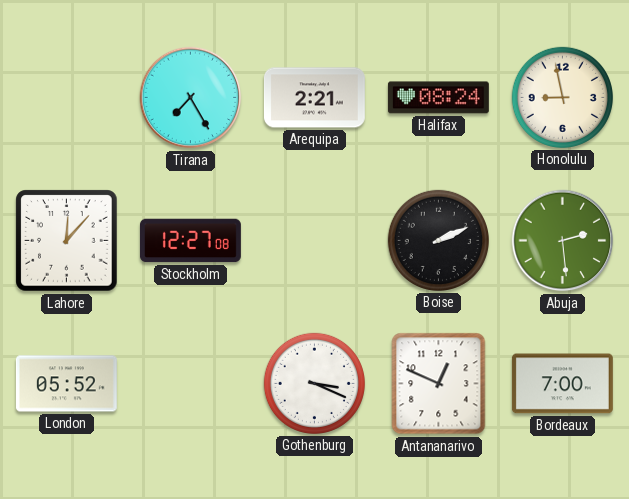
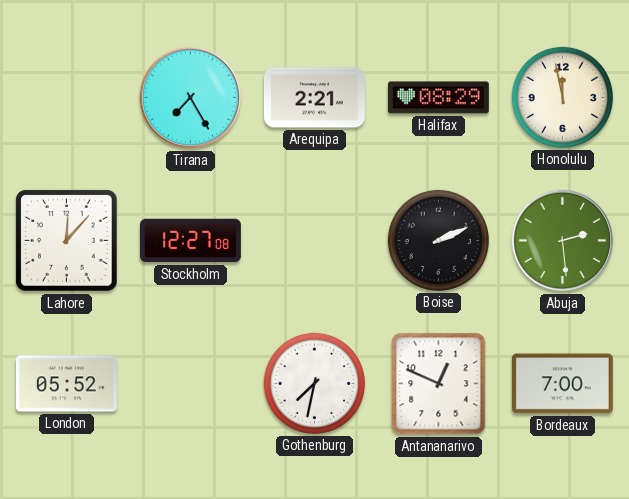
Halifax: 08:24 -> 08:29
Honolulu: 8:58 -> 11:58
Gothenburg: 3:19 -> 7:32
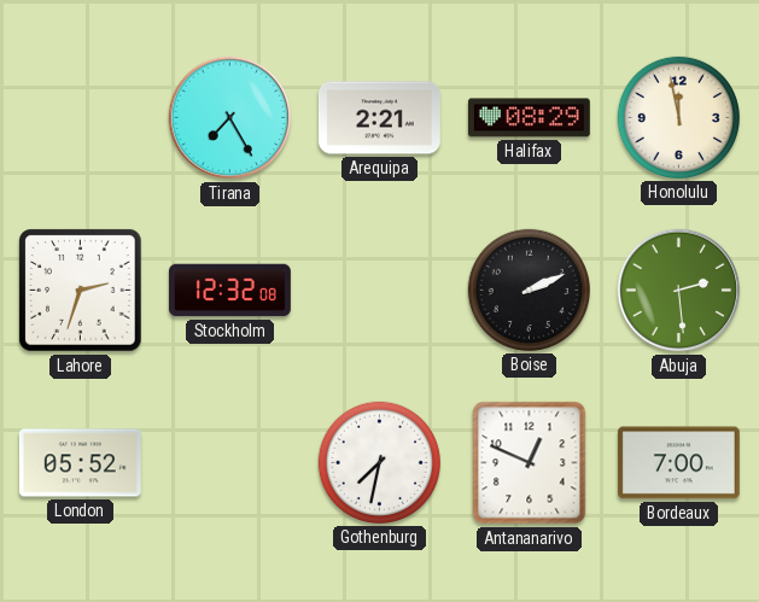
Lahore: 12:07 -> 2:33
Stockholm: 12:27 -> 12:32
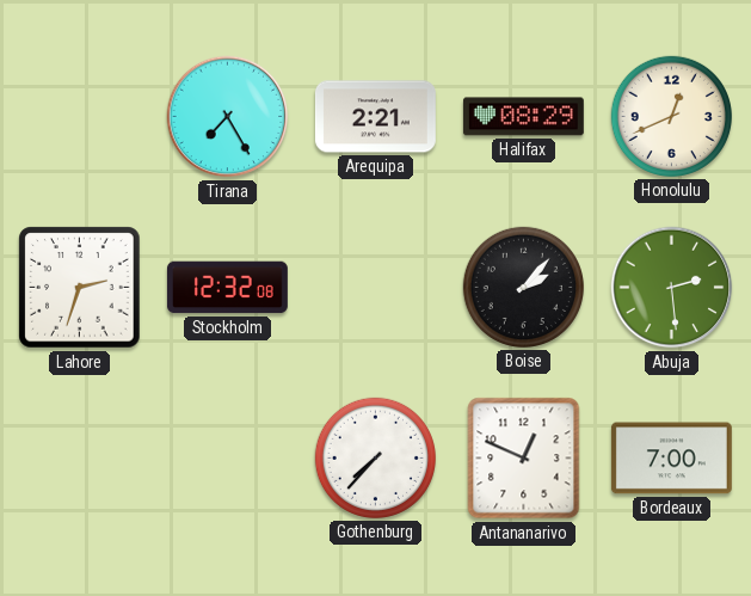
Honolulu: 11:58 -> 12:41
Boise: 2:11 -> 2:07
London: 05:52 -> none
Gothenburg: 7:32 -> 7:37
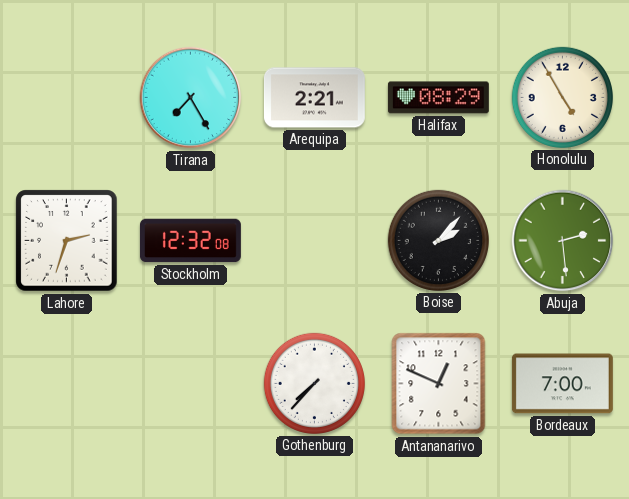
Honolulu: 12:41 -> 4:55
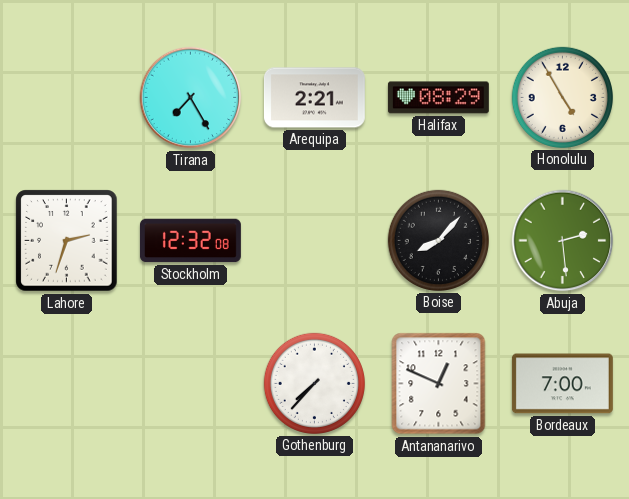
Boise: 2:07 -> 8:07
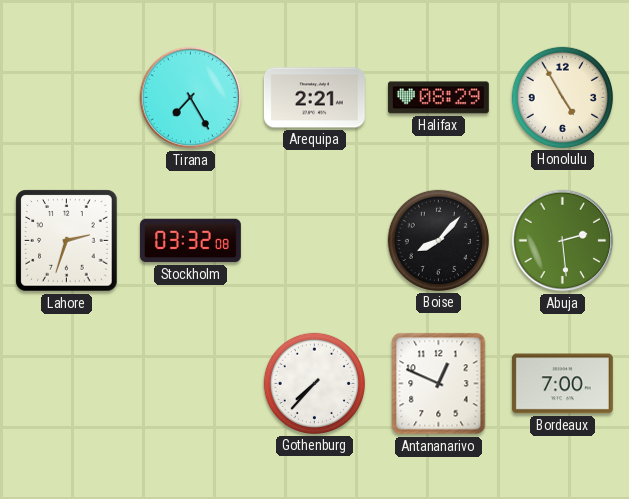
Stockholm: 12:32 -> 03:32
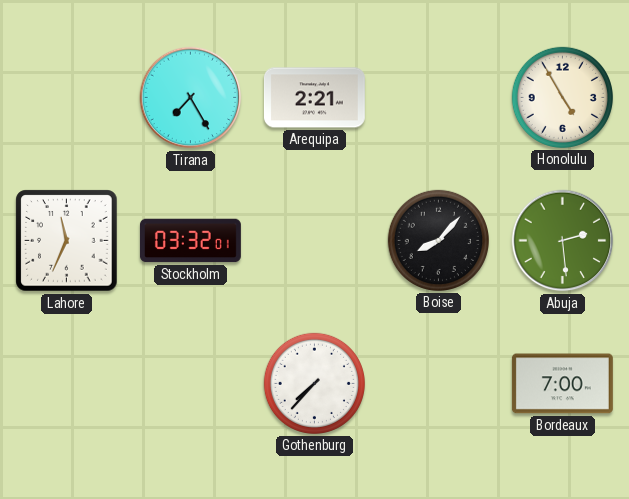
Halifax: 08:29 -> none
Lahore: 2:33 -> 11:34
Stockholm: 03:32:08 -> 03:32:01
Antananarivo: 12:49 -> none
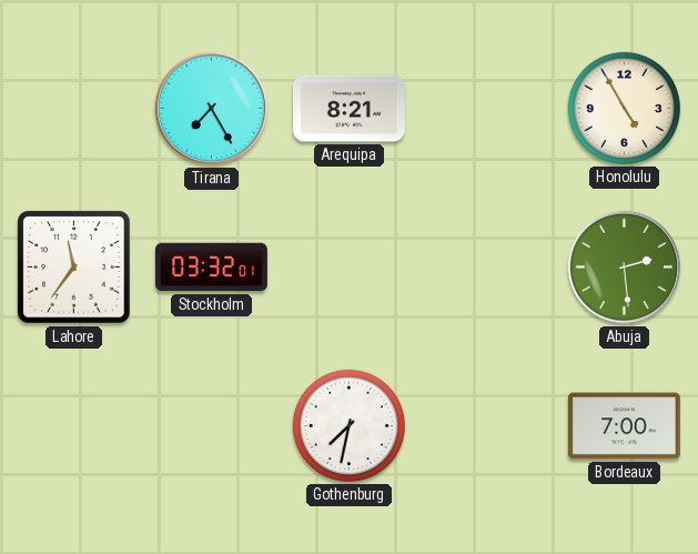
Arequipa: 2:21 -> 8:21
Lahore: 11:34 -> 11:36
Boise: 8:07 -> none
Gothenburg: 7:37 -> 7:32
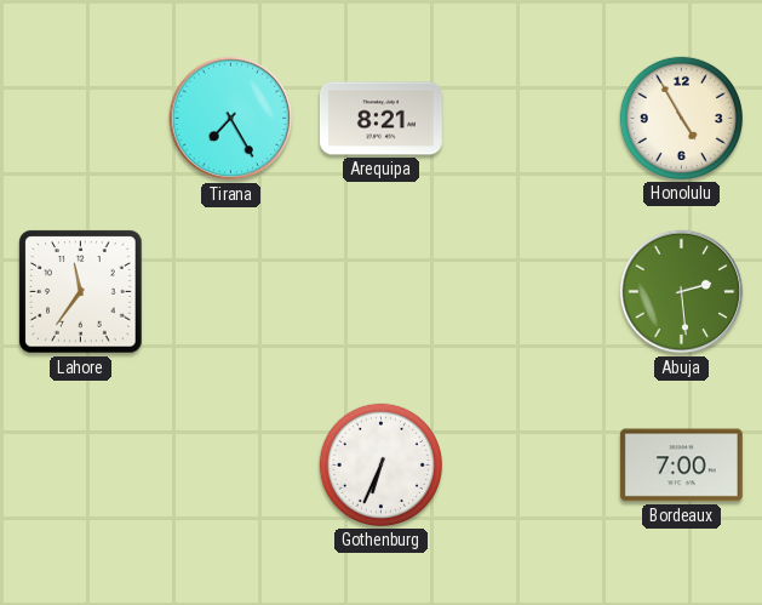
Stockholm: 03:32 -> none
Gothenburg: 7:32 -> 6:34
